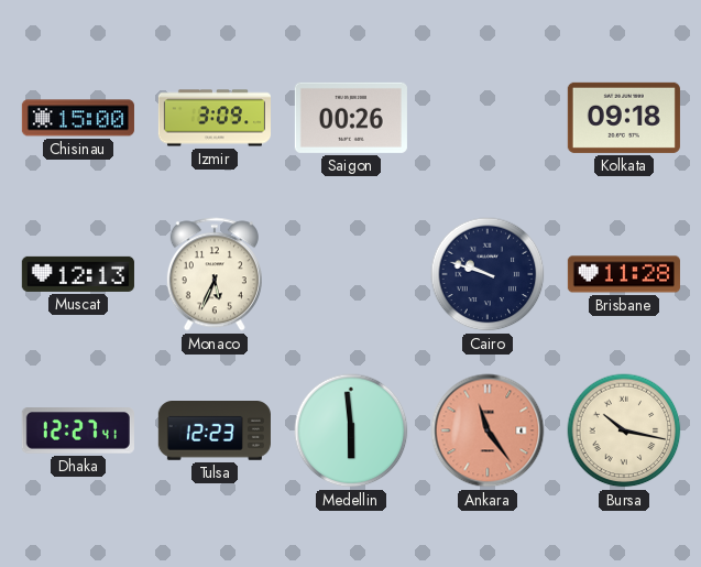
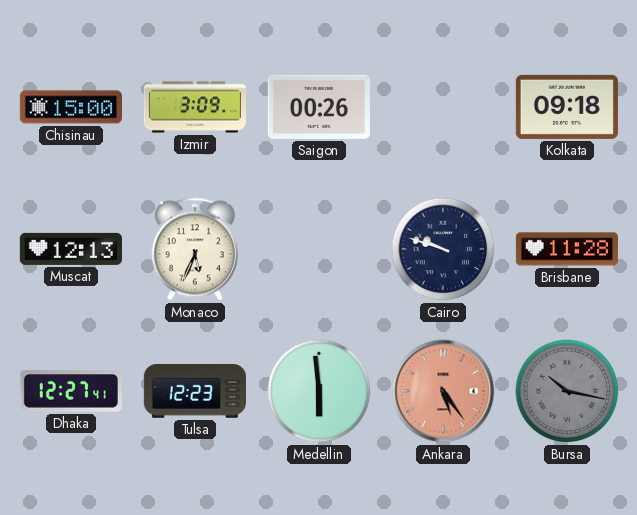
Ankara: 11:24 -> 5:24
Bursa dial: cream -> grey
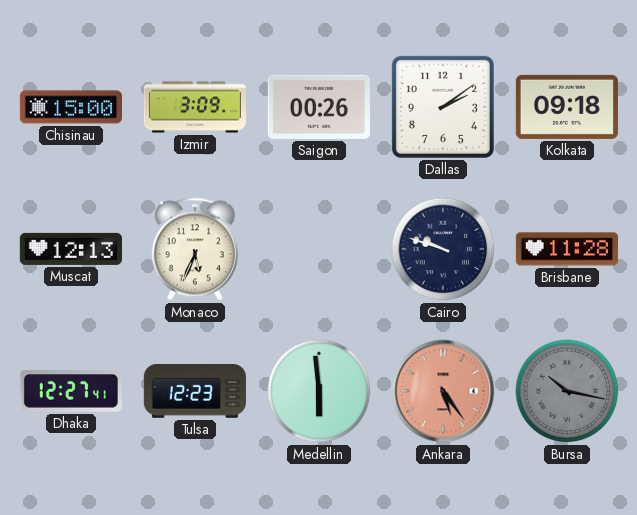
Dallas: none -> 2:09
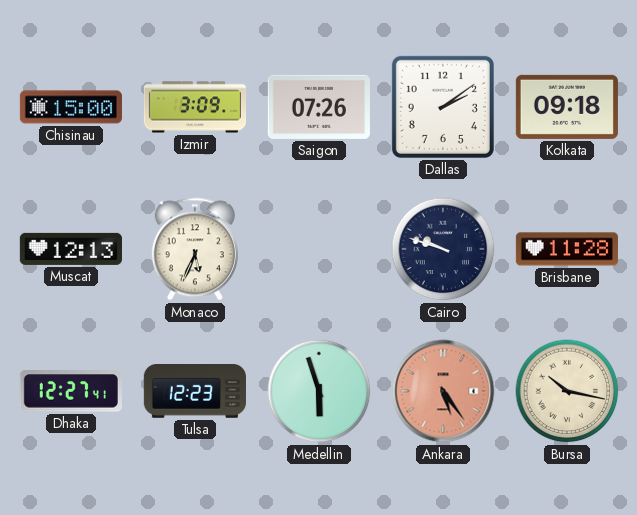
Saigon: 00:26 -> 07:26
Medellin: 5:59 -> 5:57
Bursa dial: grey -> cream
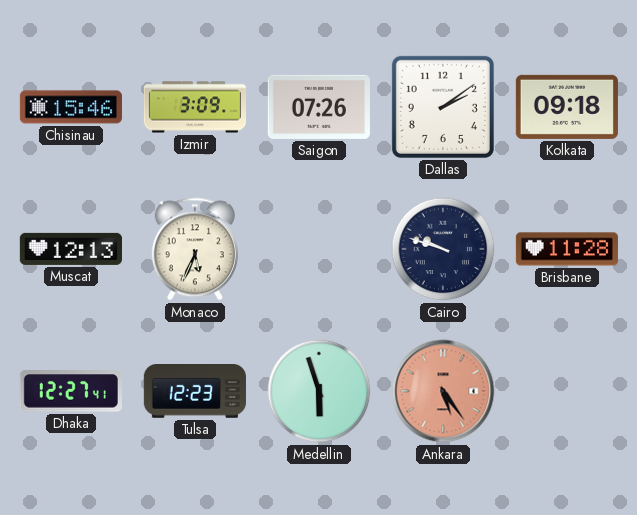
Chisinau: 15:00 -> 15:46
Bursa: 10:17 -> none
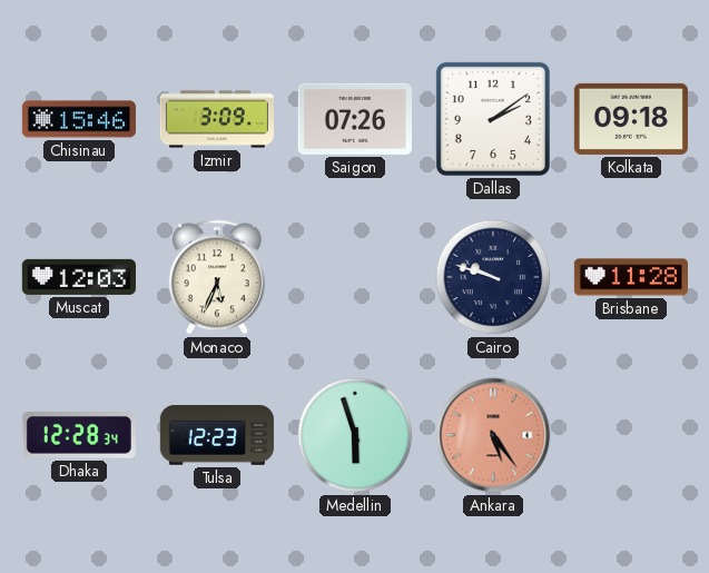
Muscat: 12:13 -> 12:03
Dhaka: 12:27 -> 12:28
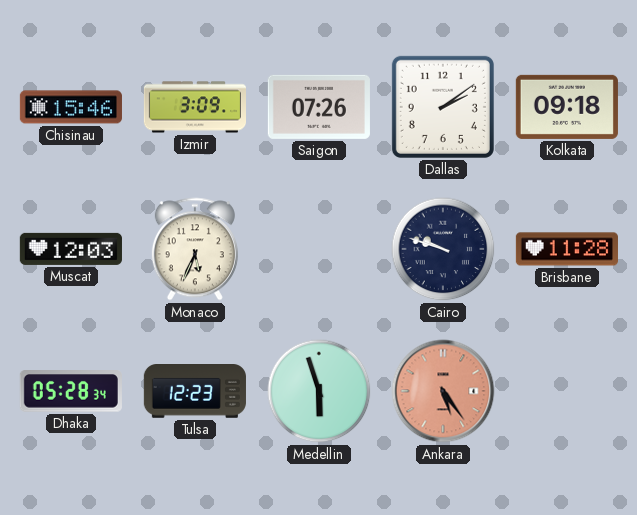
Dhaka: 12:28 -> 05:28
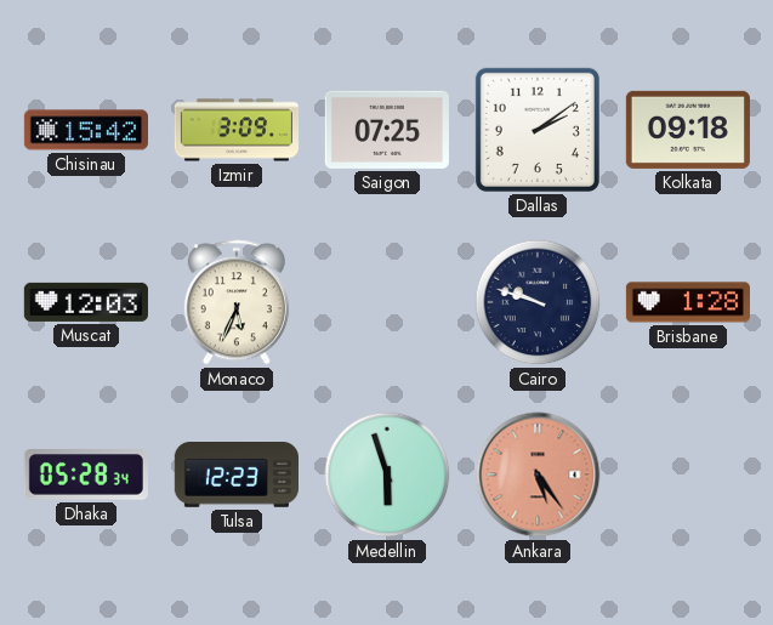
Chisinau: 15:46 -> 15:42
Saigon: 07:26 -> 07:25
Brisbane: 11:28 -> 1:28
